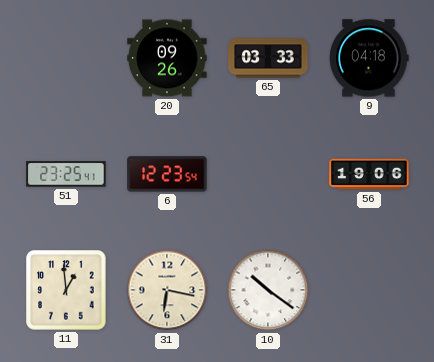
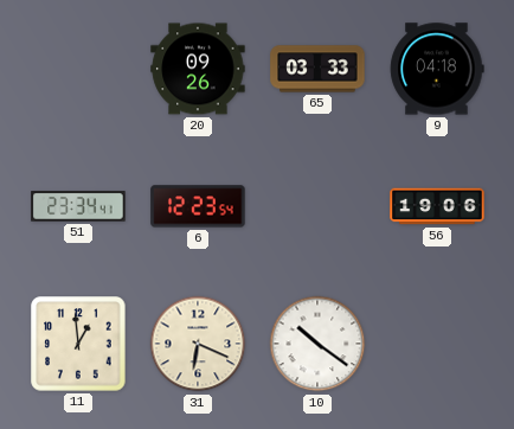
51: 23:25 -> 23:34
31: 6:17 -> 6:19
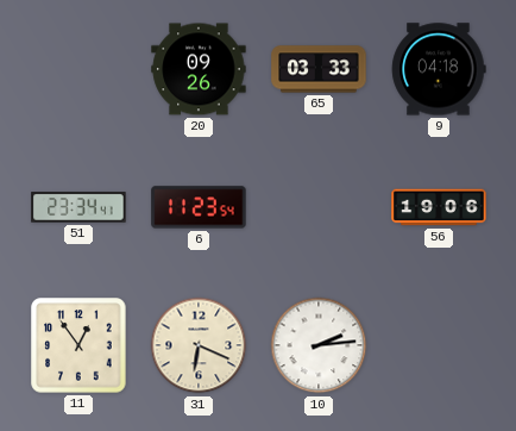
6: 12:23 -> 11:23
11: 12:59 -> 12:54
10: 10:21 -> 2:14
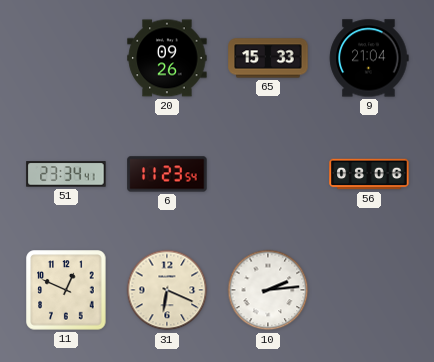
65: 03:33 -> 15:33
9: 04:18 -> 21:04
56: 19:06 -> 08:06
11: 12:54 -> 12:49
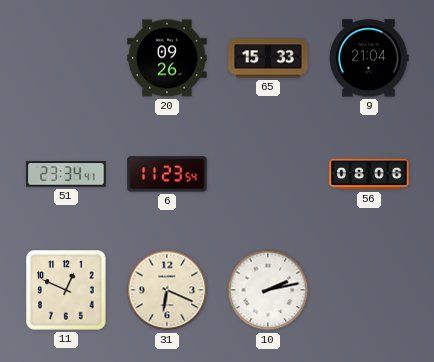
10: 2:14 -> 2:13
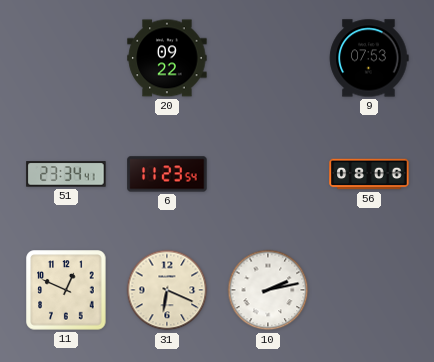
20: 09:26 -> 09:22
65: 15:33 -> none
9: 21:04 -> 07:53
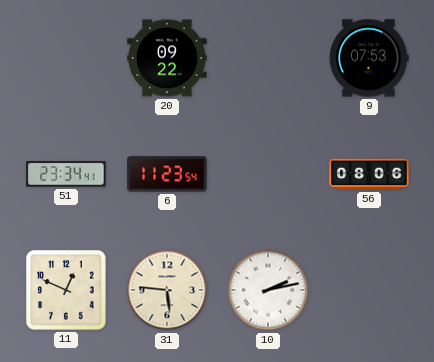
31: 6:19 -> 5:46
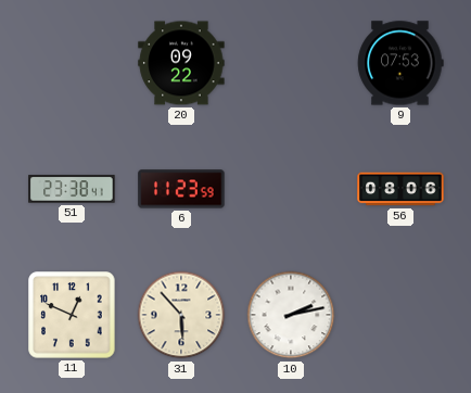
51: 23:34 -> 23:38
6: 11:23:54 -> 11:23:59
31: 5:46 -> 5:53
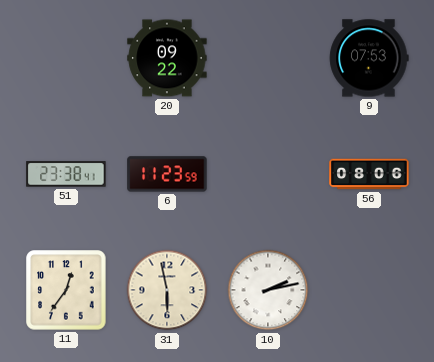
11: 12:49 -> 12:36
31: 5:53 -> 5:58
